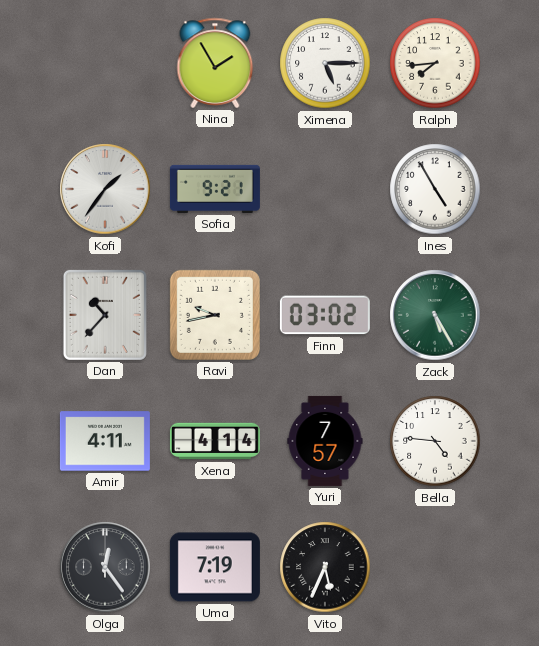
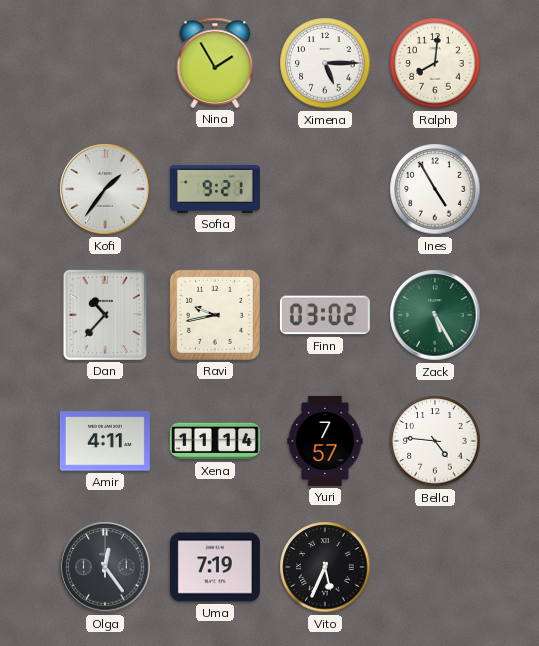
Ralph: 7:44 -> 8:01
Xena: 4:14 -> 11:14
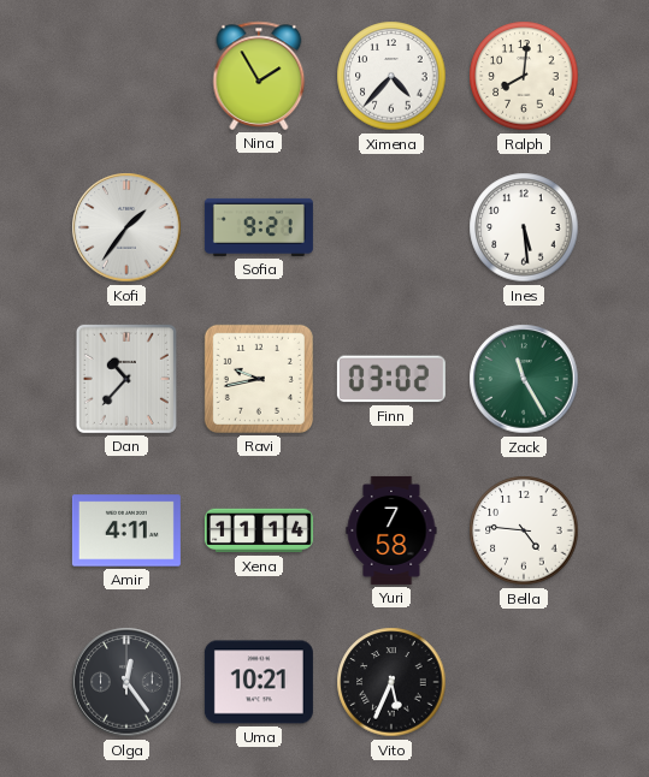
Ximena: 5:15 -> 4:37
Ines: 4:55 -> 5:29
Zack: 5:25 -> 11:25
Yuri: 7:57 -> 7:58
Uma: 7:19 -> 10:21
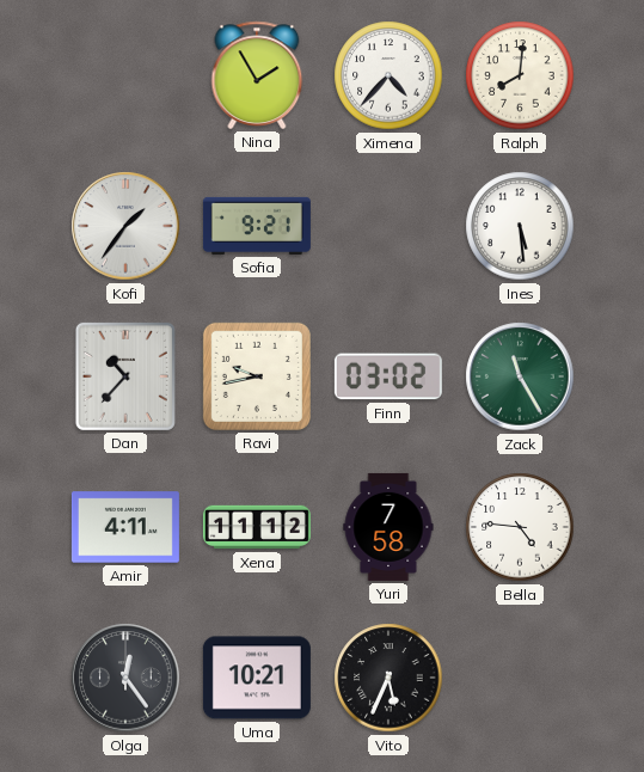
Xena: 11:14 -> 11:12
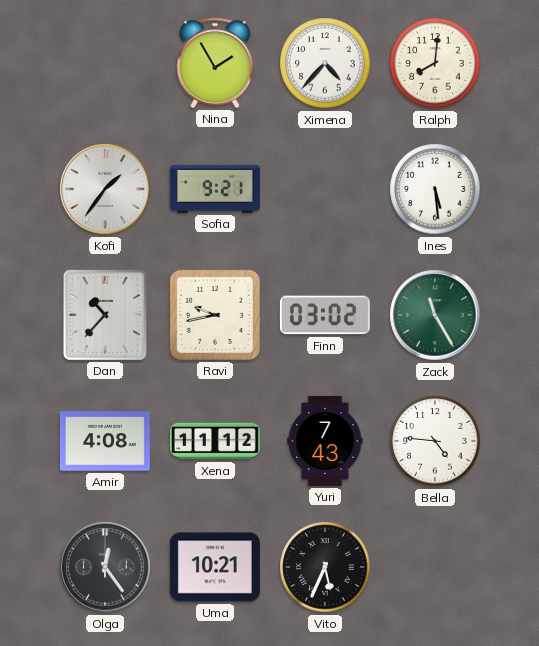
Amir: 4:11 -> 4:08
Yuri: 7:58 -> 7:43
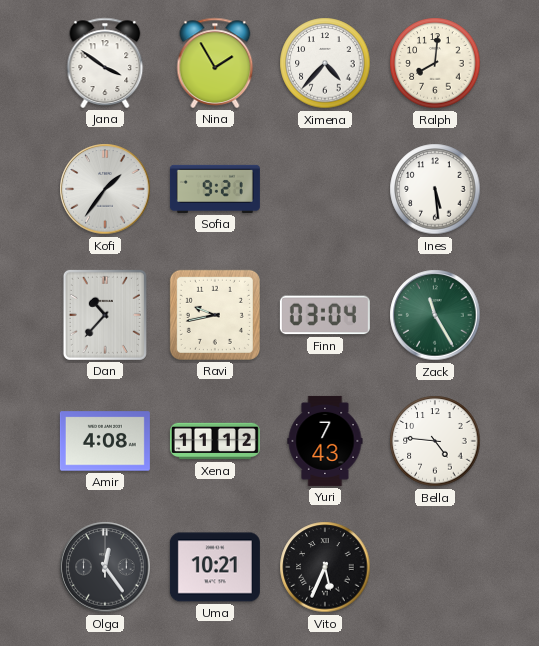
Jana: none -> 3:51
Finn: 03:02 -> 03:04
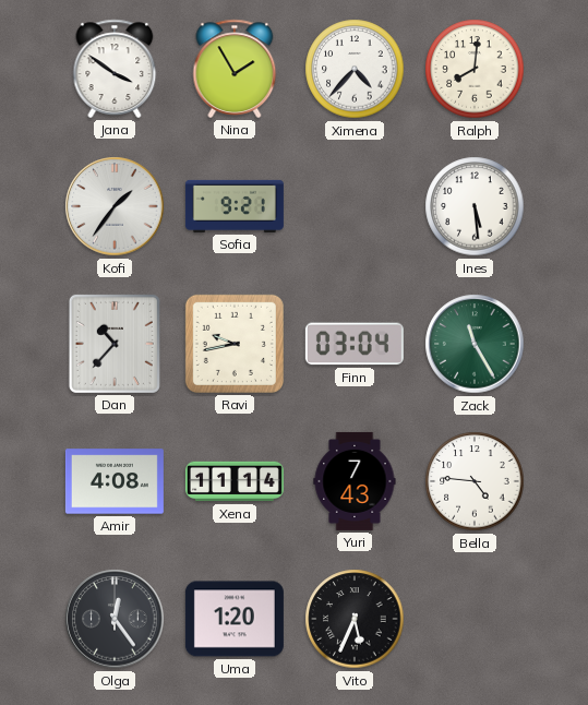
Xena: 11:12 -> 11:14
Uma: 10:21 -> 1:20
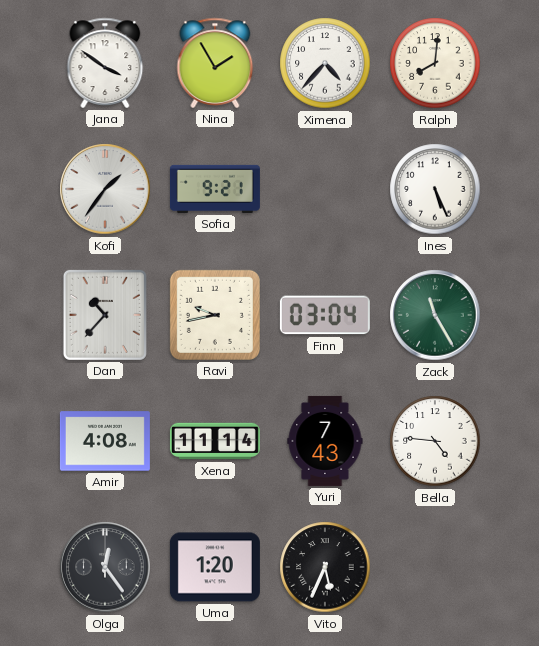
Ines: 5:29 -> 5:26
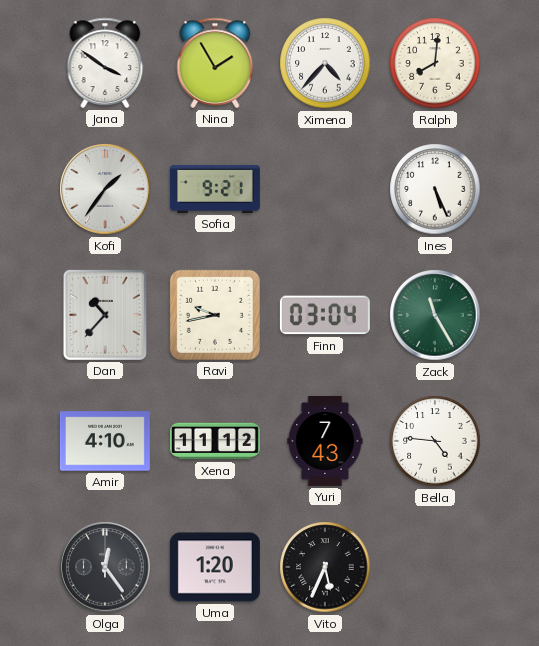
Amir: 4:08 -> 4:10
Xena: 11:14 -> 11:12
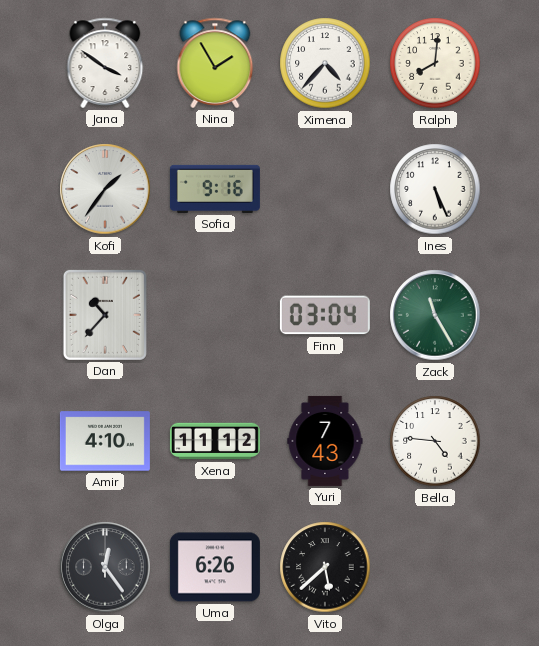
Sofia: 9:21 -> 9:16
Ravi: 9:43 -> none
Uma: 1:20 -> 6:26
Vito: 5:34 -> 5:38
